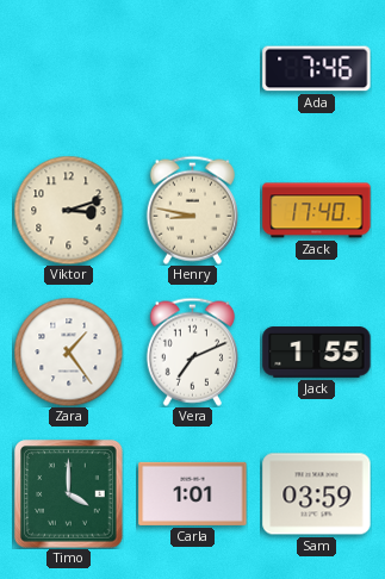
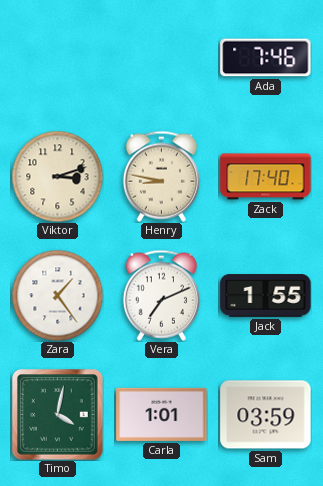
Timo: 4:00 -> 4:02
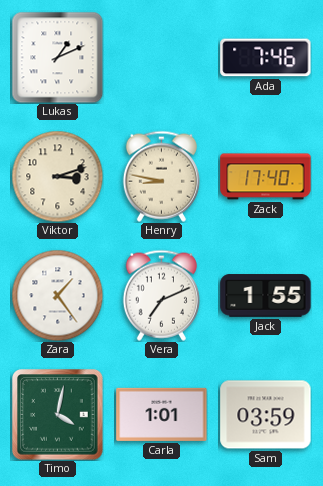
Lukas: none -> 1:11
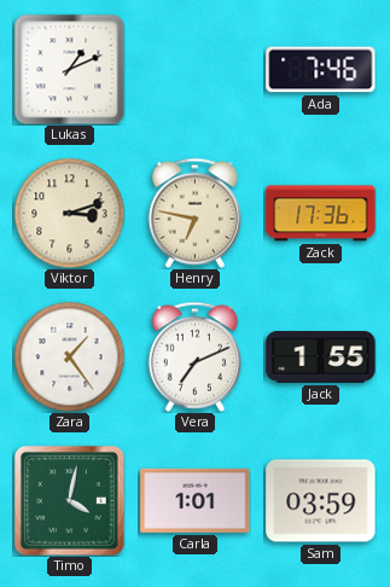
Henry: 8:47 -> 6:47
Zack: 17:40 -> 17:36
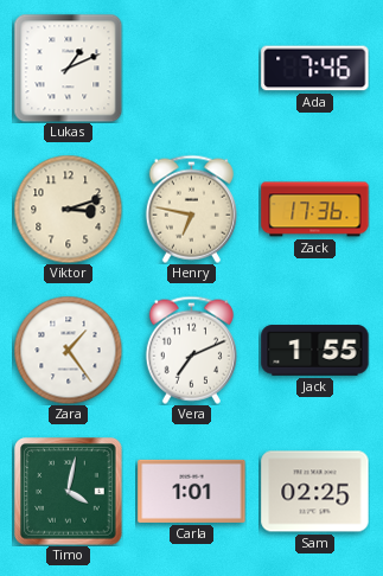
Sam: 03:59 -> 02:25
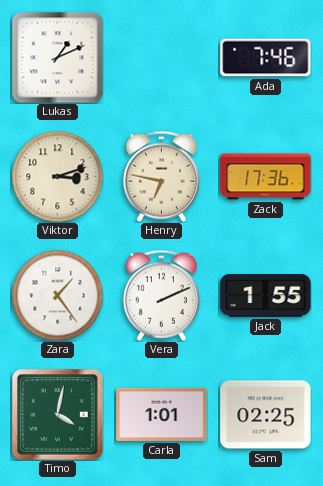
Vera: 7:11 -> 2:11
